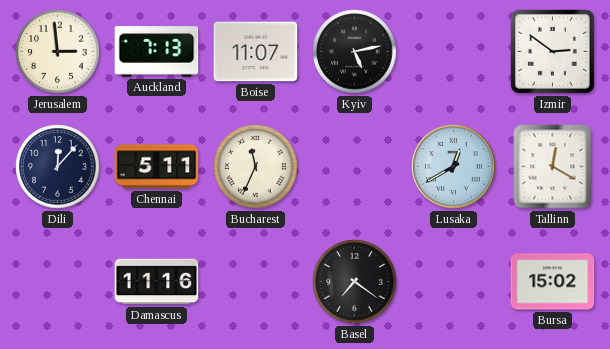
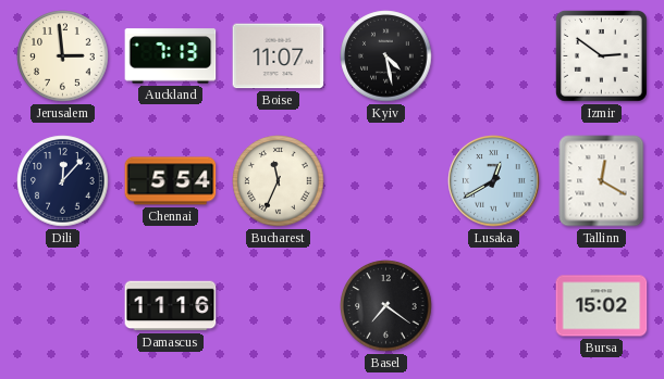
Kyiv: 5:13 -> 4:28
Chennai: 5:11 -> 5:54
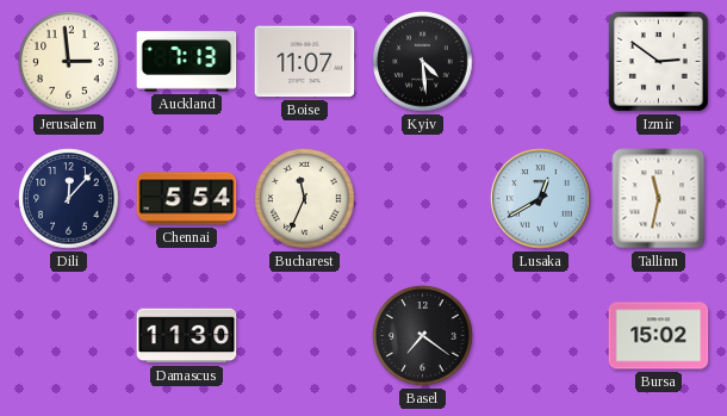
Kyiv: 4:28 -> 4:29
Tallinn: 12:20 -> 11:32
Damascus: 11:16 -> 11:30
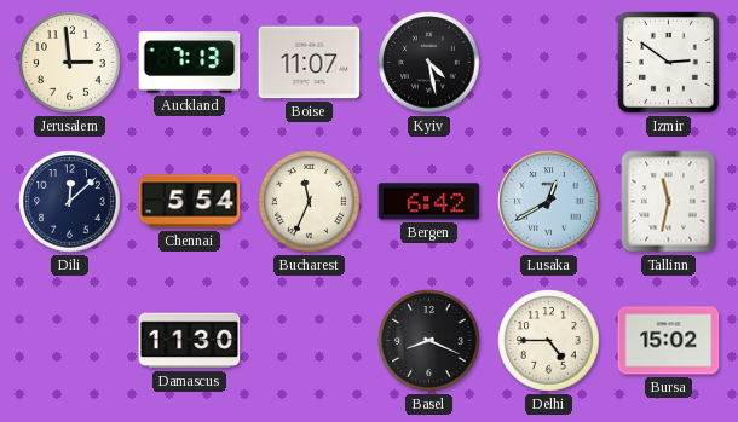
Kyiv: 4:29 -> 4:28
Dili: 12:07 -> 12:08
Bergen: none -> 6:42
Basel: 7:21 -> 8:19
Delhi: none -> 4:45
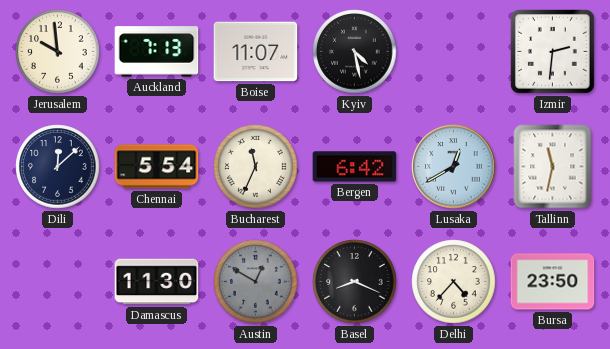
Jerusalem: 2:59 -> 9:59
Izmir: 2:51 -> 2:31
Austin: none -> 12:50
Delhi: 4:45 -> 4:37
Bursa: 15:02 -> 23:50
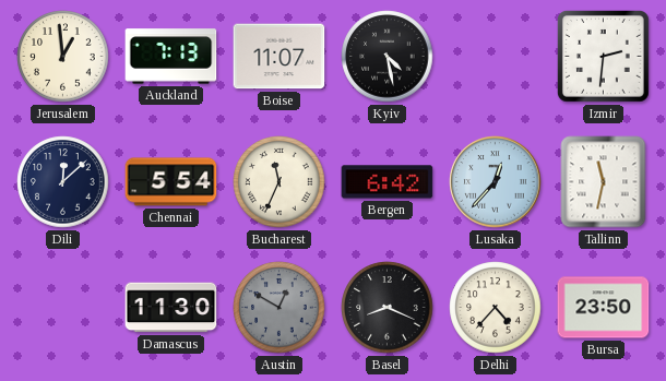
Jerusalem: 9:59 -> 12:59
Lusaka: 12:40 -> 12:37
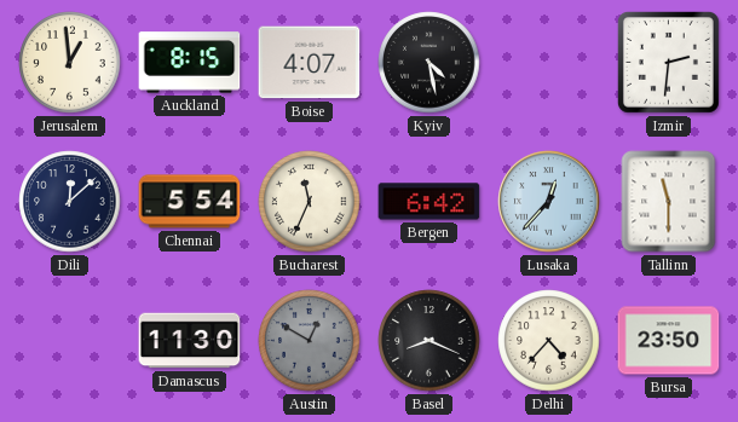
Auckland: 7:13 -> 8:15
Boise: 11:07 -> 4:07
Tallinn: 11:32 -> 11:30
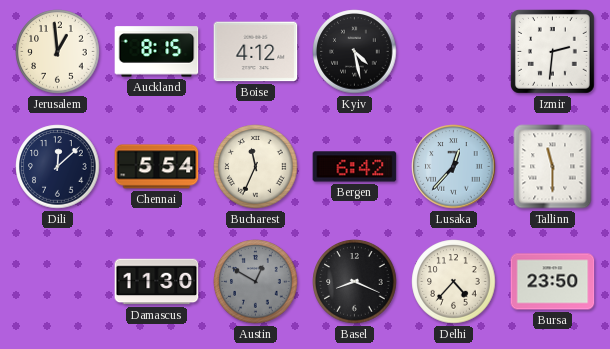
Boise: 4:07 -> 4:12
